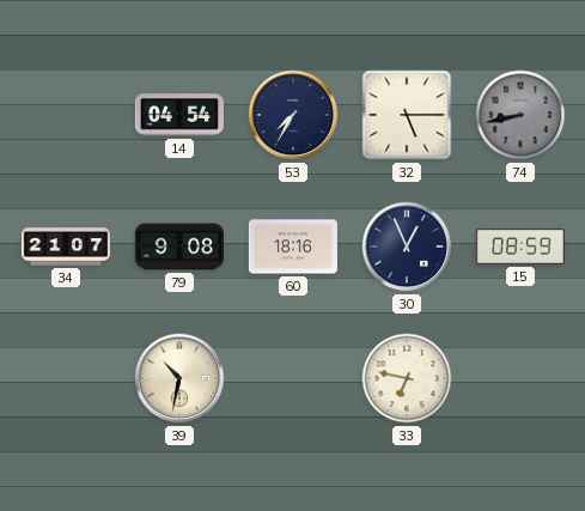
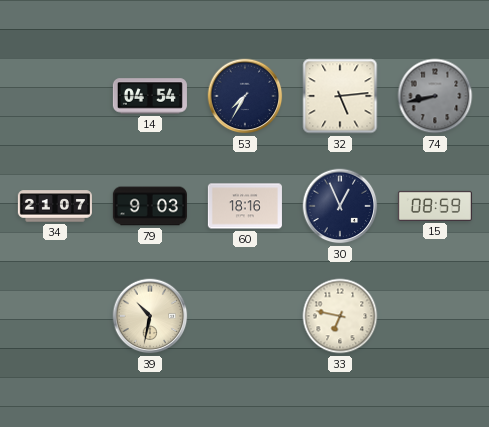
32: 5:15 -> 5:14
79: 9:08 -> 9:03
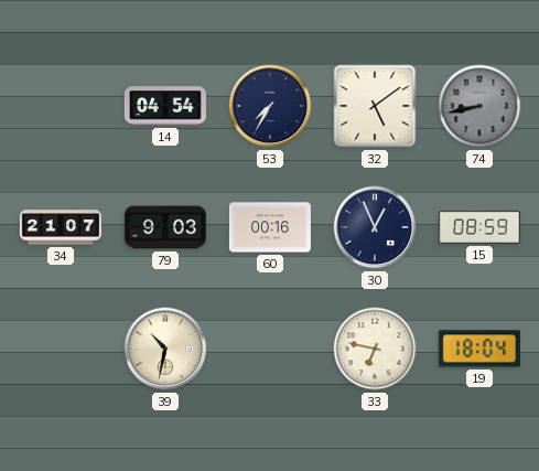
32: 5:14 -> 5:09
60: 18:16 -> 00:16
19: none -> 18:04
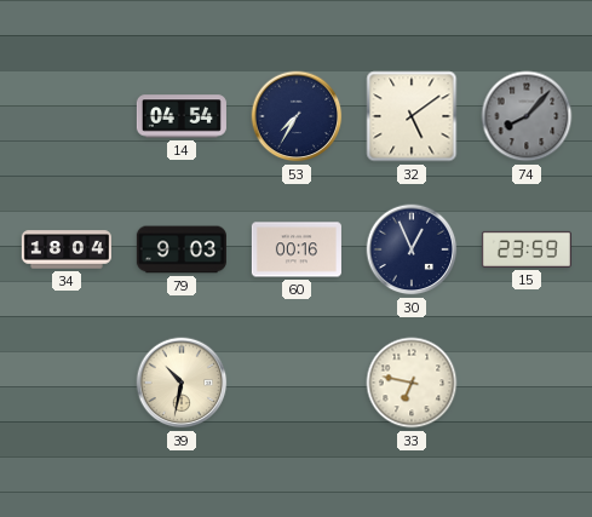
74: 8:43 -> 8:07
34: 21:07 -> 18:04
15: 08:59 -> 23:59
19: 18:04 -> none
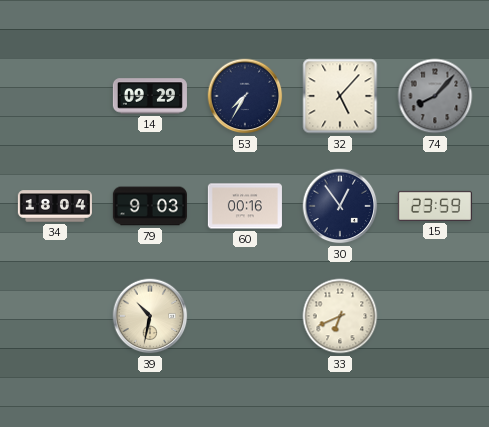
14: 04:54 -> 09:29
32: 5:09 -> 5:07
30: 12:56 -> 12:54
33: 6:47 -> 6:41
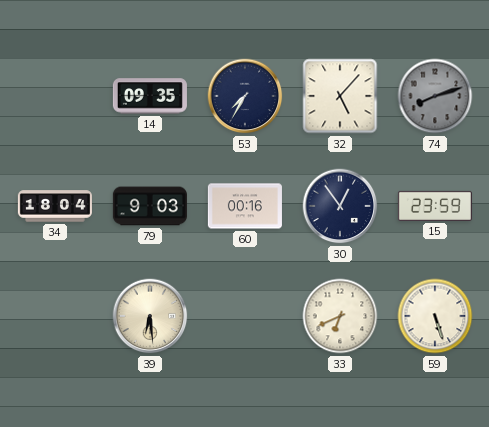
14: 09:29 -> 09:35
74: 8:07 -> 8:12
39: 10:32 -> 6:29
59: none -> 5:27
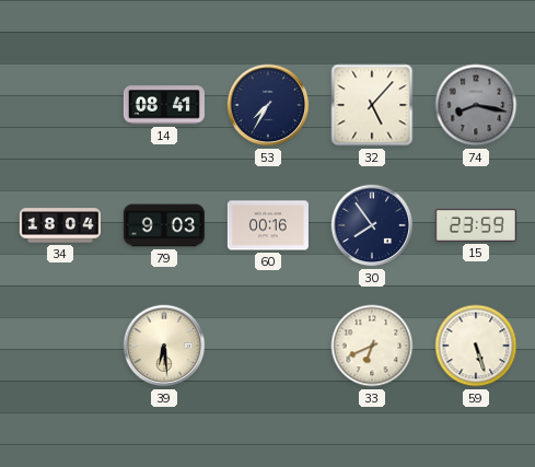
14: 09:35 -> 08:41
74: 8:12 -> 8:17
30: 12:54 -> 7:54
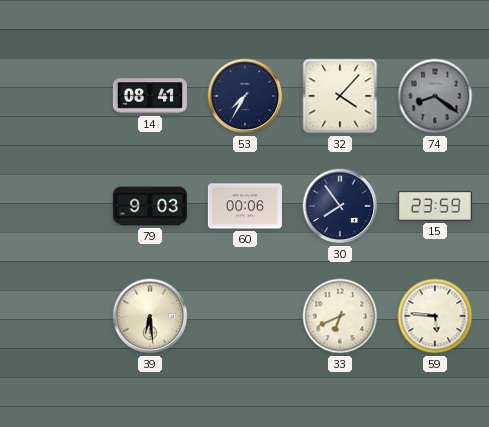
32: 5:07 -> 4:07
74: 8:17 -> 8:21
34: 18:04 -> none
60: 00:16 -> 00:06
59: 5:27 -> 5:46
